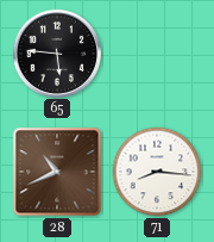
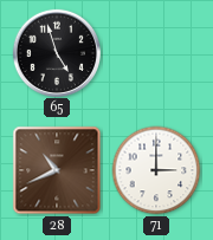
65: 5:46 -> 4:57
71: 8:16 -> 3:00
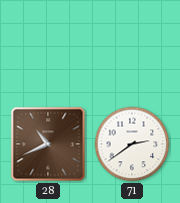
65: 4:57 -> none
71: 3:00 -> 2:39
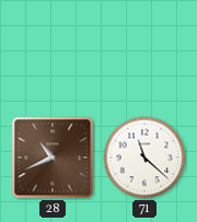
71: 2:39 -> 11:22
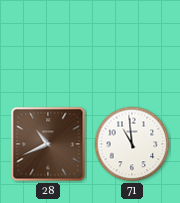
71: 11:22 -> 10:59
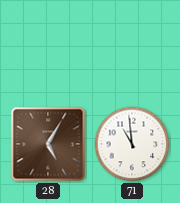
28: 10:41 -> 5:05
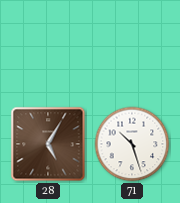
71: 10:59 -> 10:27
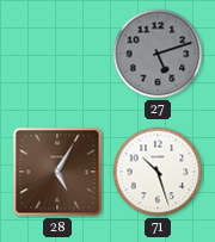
27: none -> 5:12
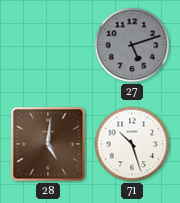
28: 5:05 -> 5:01
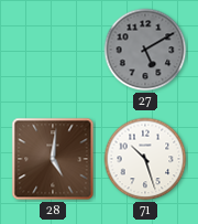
27: 5:12 -> 5:10
